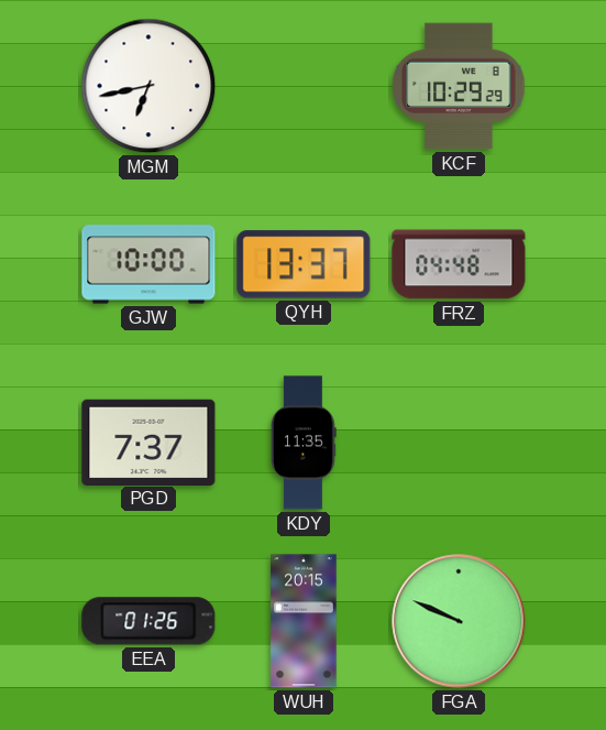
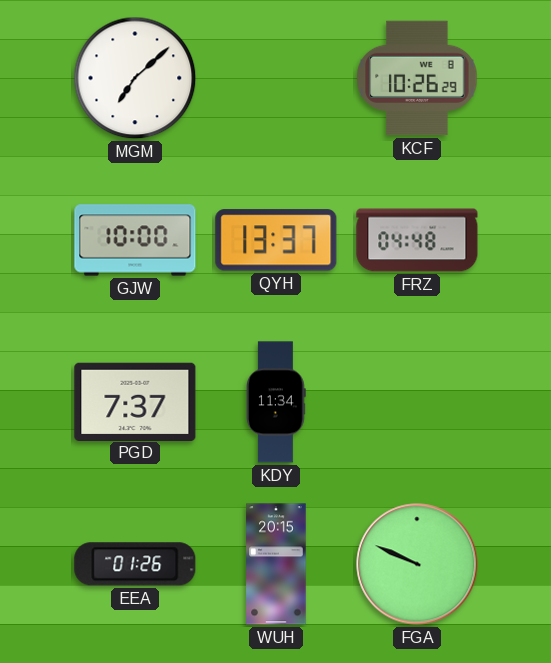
MGM: 6:43 -> 7:08
KCF: 10:29 -> 10:26
KDY: 11:35 -> 11:34
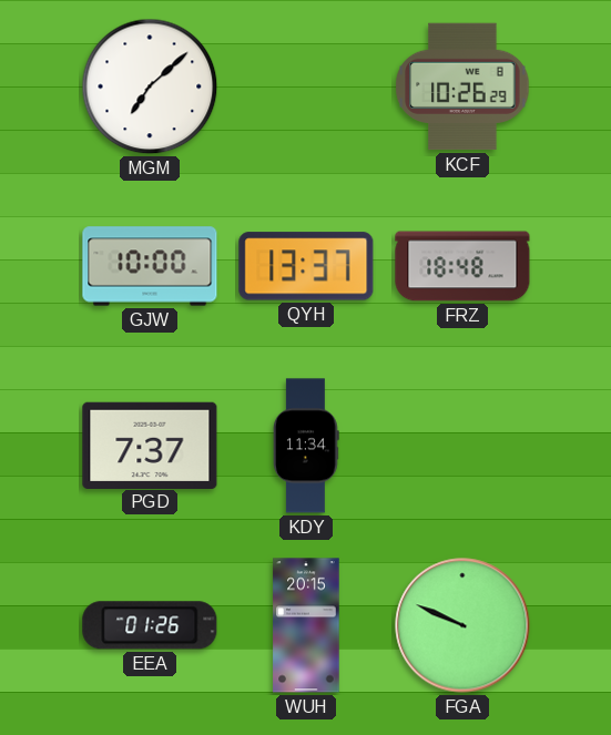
FRZ: 04:48 -> 18:48
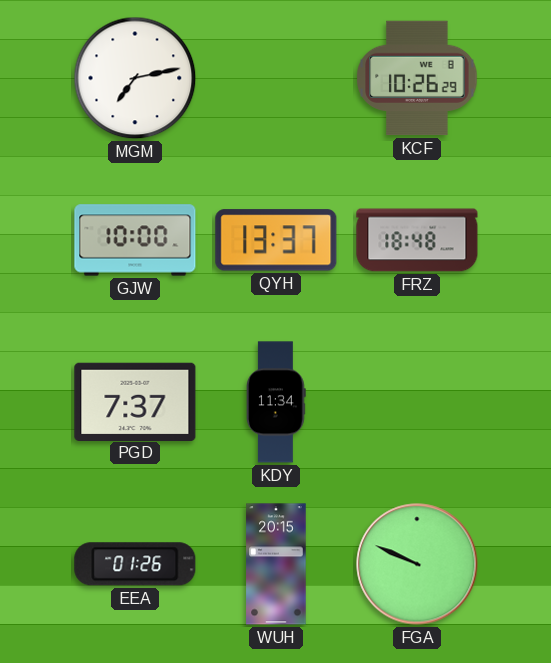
MGM: 7:08 -> 7:13
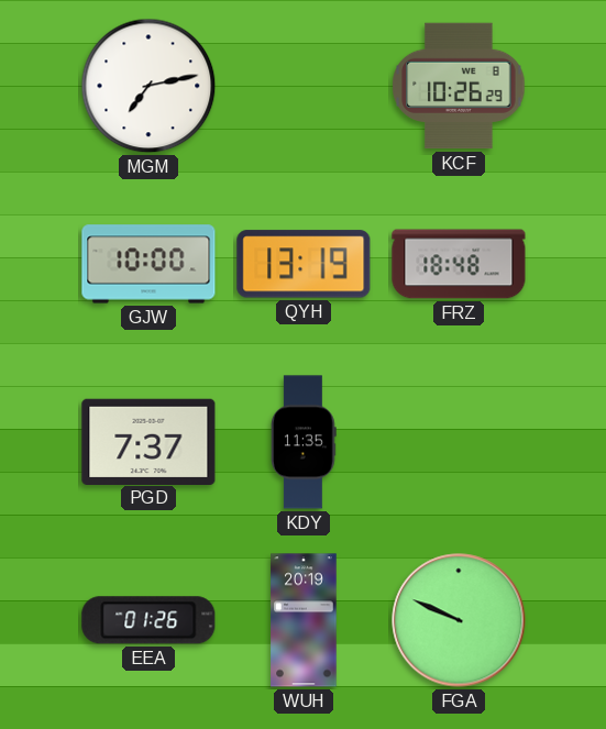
QYH: 13:37 -> 13:19
KDY: 11:34 -> 11:35
WUH: 20:15 -> 20:19
